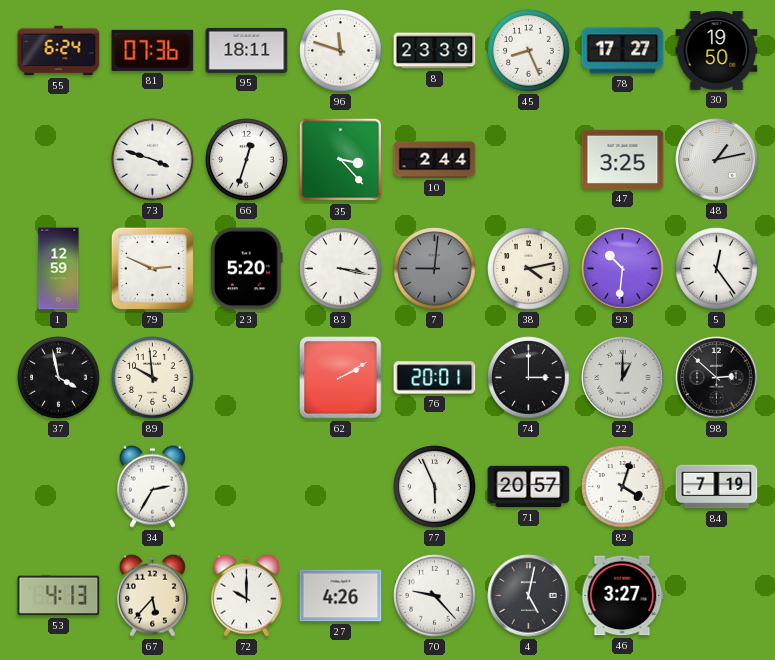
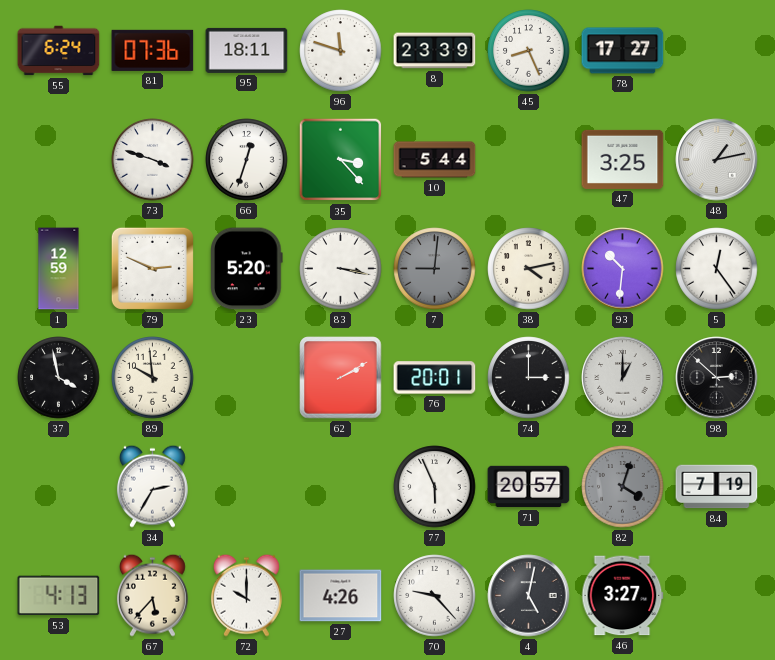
30: 19:50 -> none
10: 2:44 -> 5:44
82 dial: white -> grey
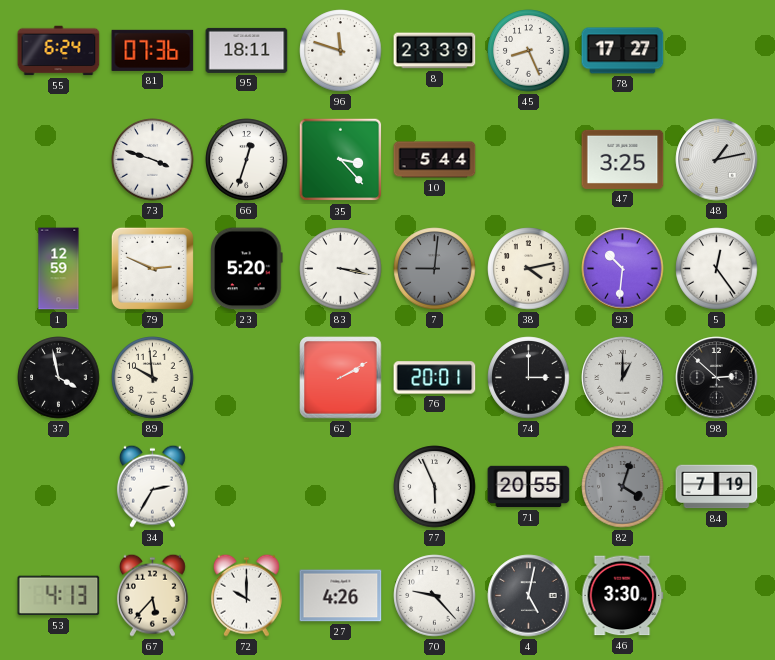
71: 20:57 -> 20:55
46: 3:27 -> 3:30
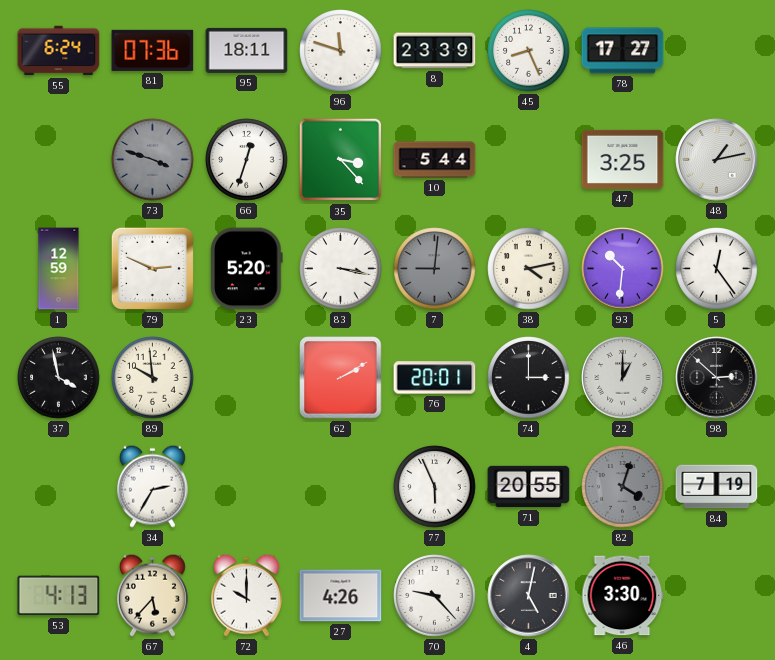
73 dial: white -> grey
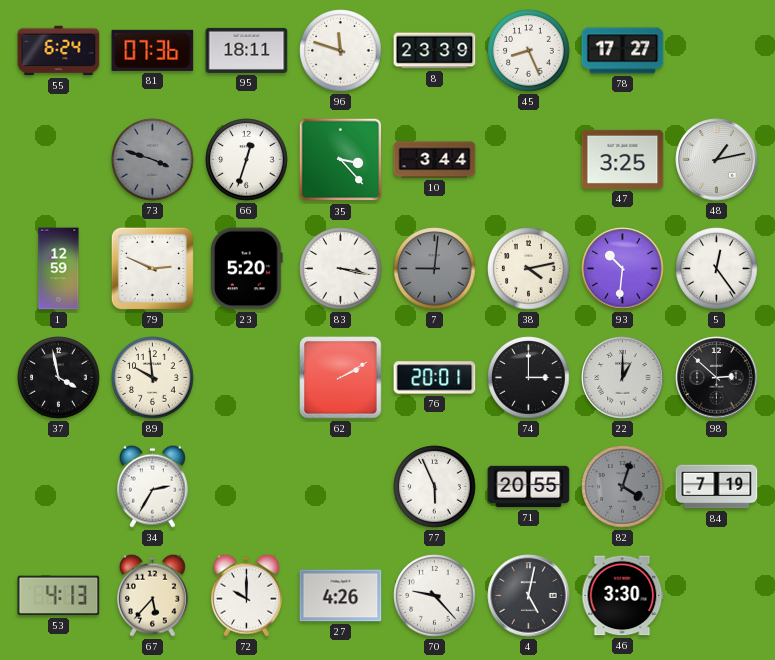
10: 5:44 -> 3:44
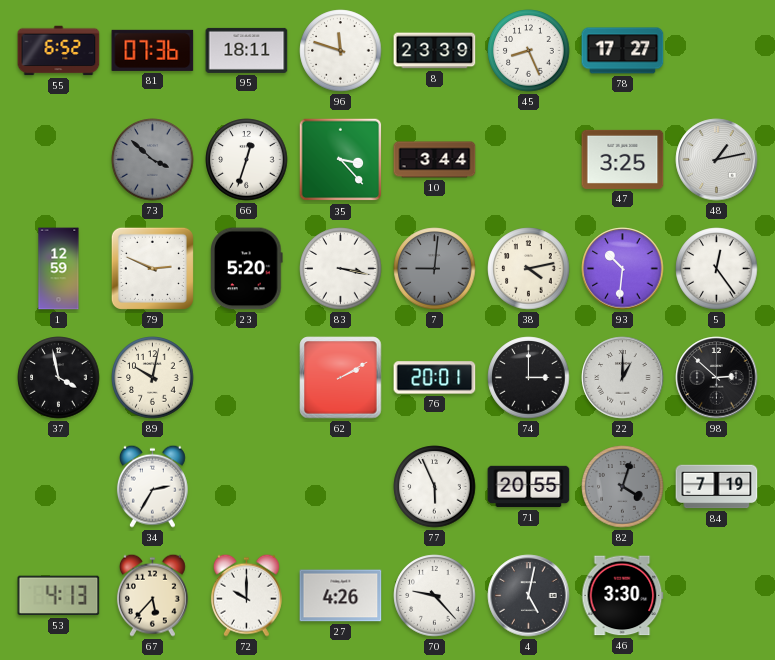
55: 6:24 -> 6:52
73: 3:48 -> 3:52
89: 9:59 -> 10:02
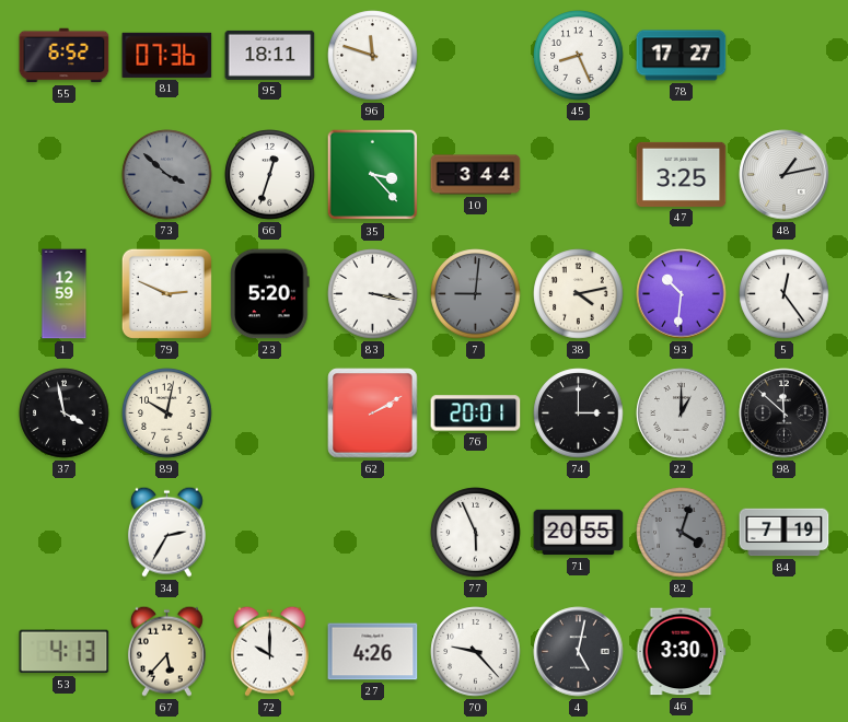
8: 23:39 -> none
98: 2:52 -> 11:52
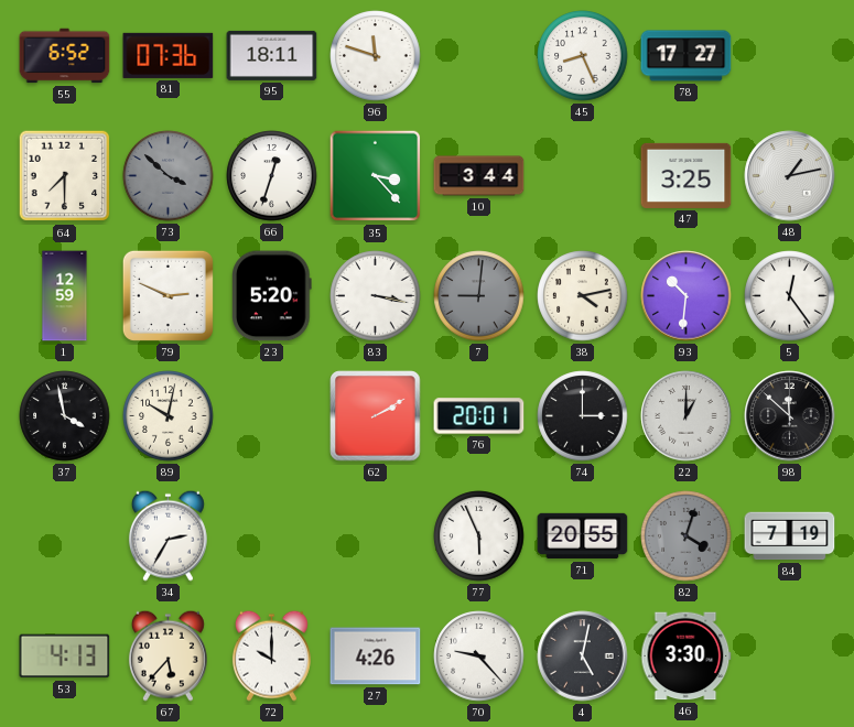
64: none -> 7:30
